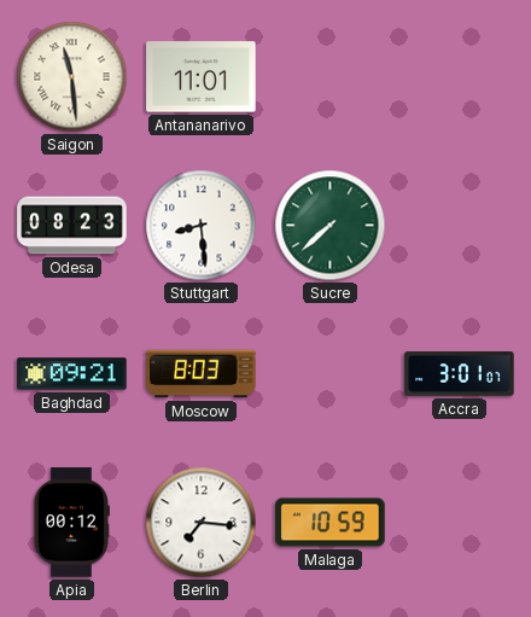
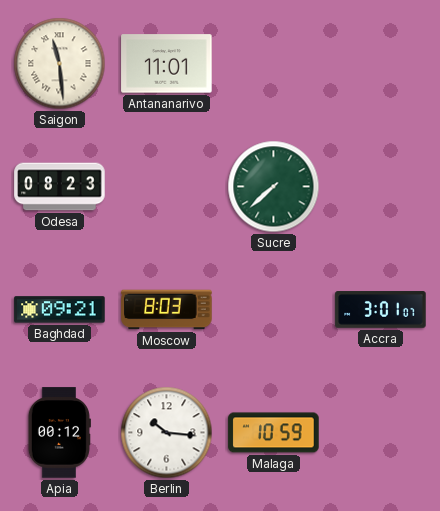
Stuttgart: 8:29 -> none
Berlin: 7:16 -> 10:16
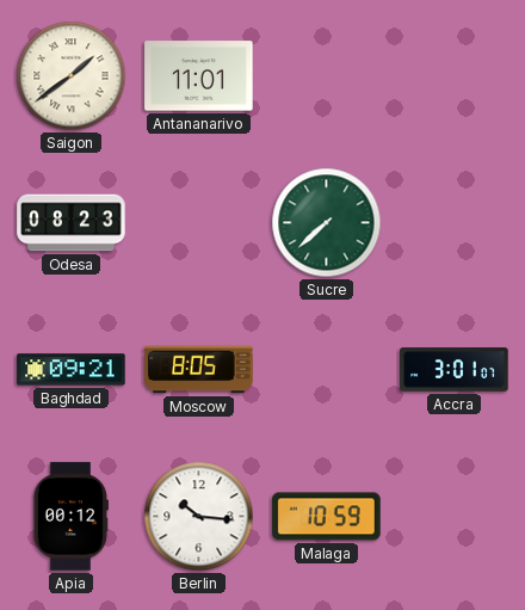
Saigon: 11:29 -> 1:39
Moscow: 8:03 -> 8:05
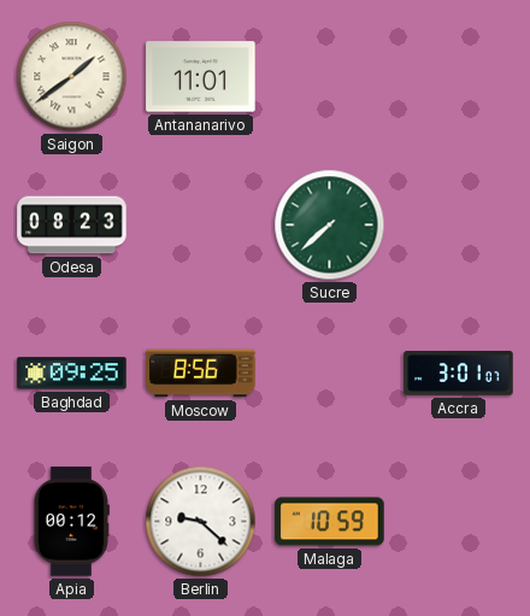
Baghdad: 09:21 -> 09:25
Moscow: 8:05 -> 8:56
Berlin: 10:16 -> 9:22
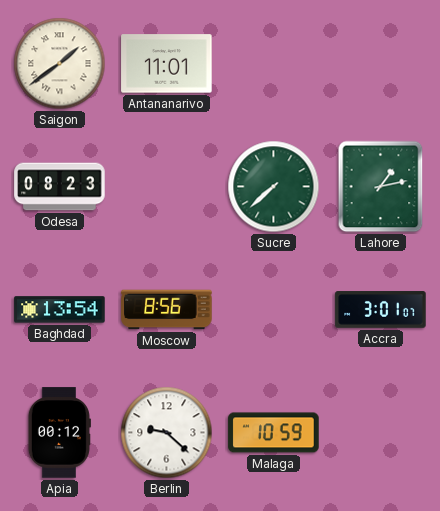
Lahore: none -> 1:13
Baghdad: 09:25 -> 13:54
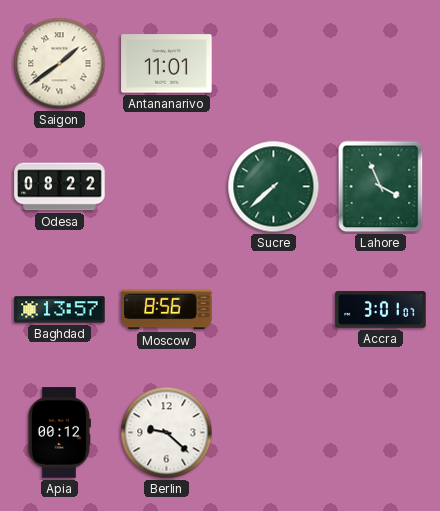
Odesa: 08:23 -> 08:22
Lahore: 1:13 -> 3:56
Baghdad: 13:54 -> 13:57
Malaga: 10:59 -> none
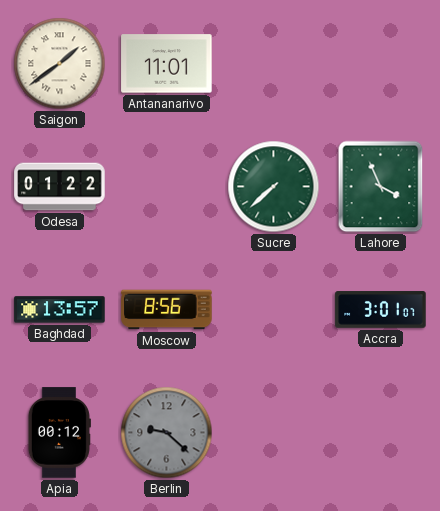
Odesa: 08:22 -> 01:22
Berlin dial: white -> grey
